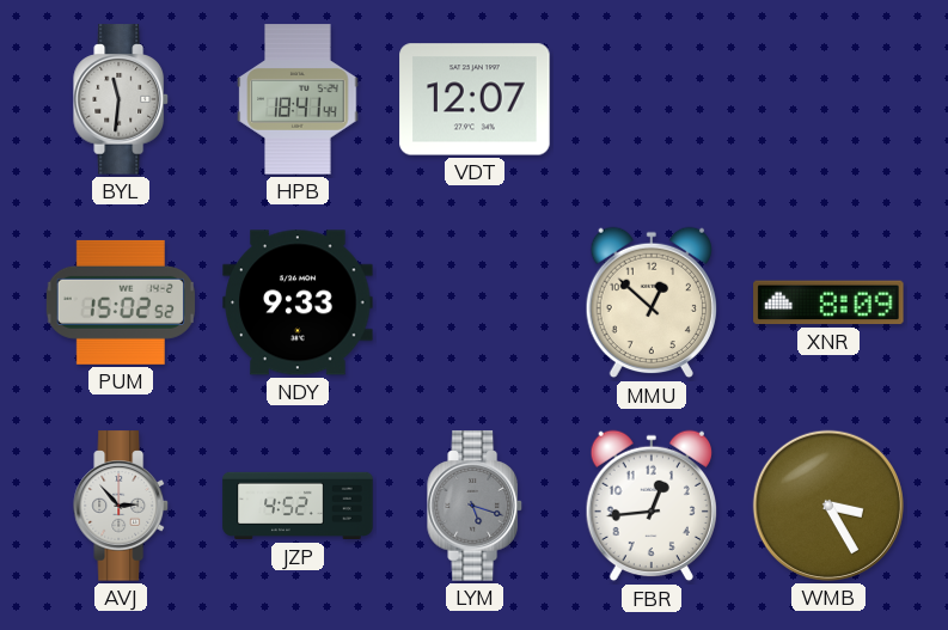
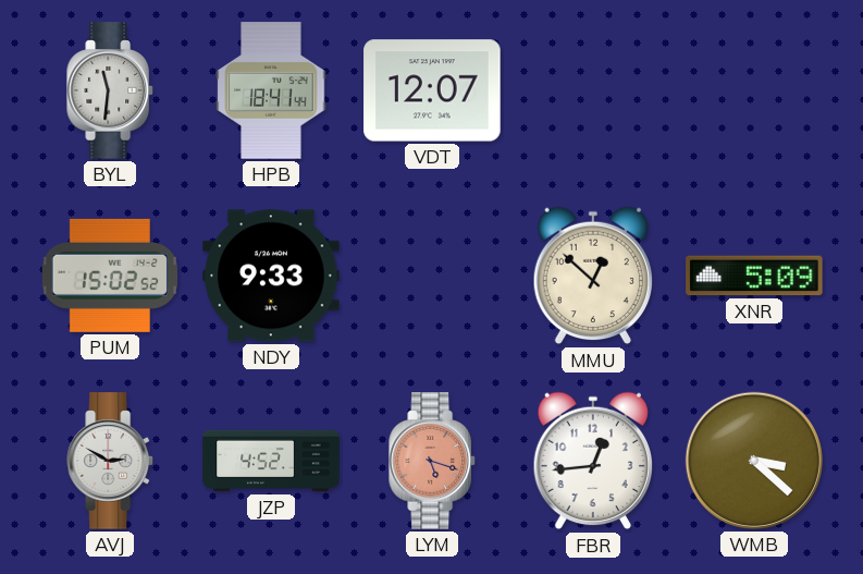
XNR: 8:09 -> 5:09
AVJ: 2:53 -> 2:50
LYM dial: grey -> salmon
WMB: 3:25 -> 3:22
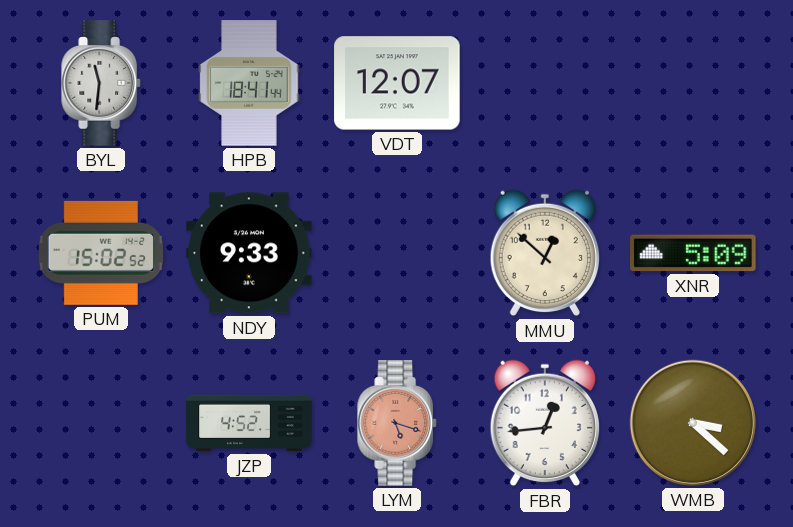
AVJ: 2:50 -> none
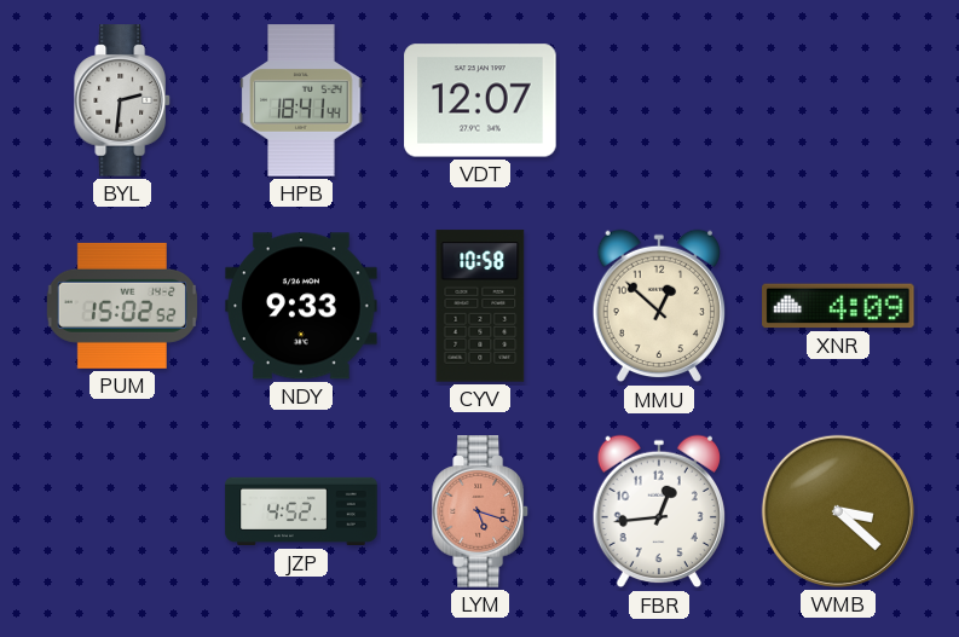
BYL: 11:31 -> 2:31
CYV: none -> 10:58
XNR: 5:09 -> 4:09
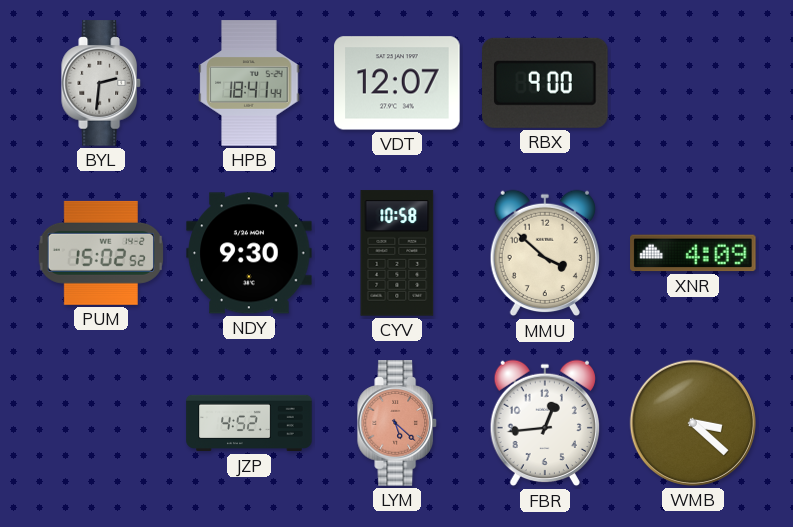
RBX: none -> 9:00
NDY: 9:33 -> 9:30
MMU: 12:52 -> 3:52
LYM: 5:18 -> 5:22
